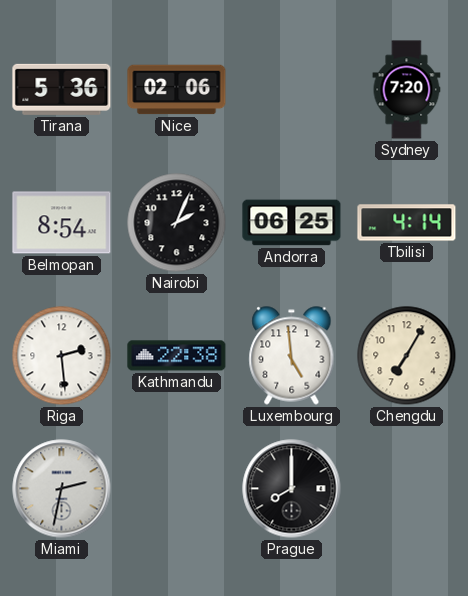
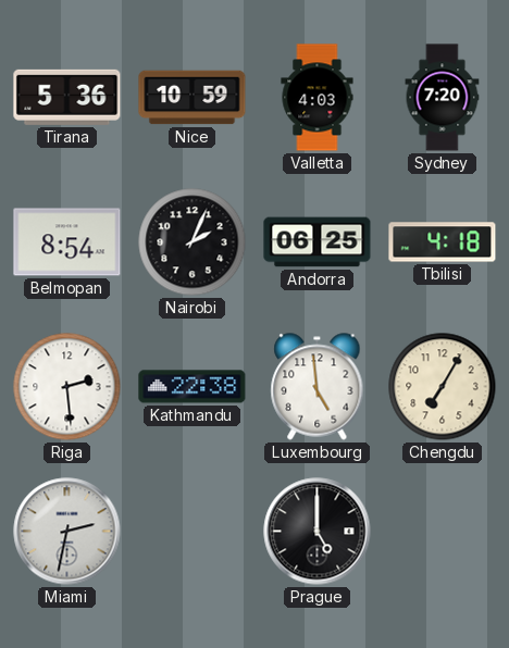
Nice: 02:06 -> 10:59
Valletta: none -> 4:03
Tbilisi: 4:14 -> 4:18
Prague: 8:00 -> 5:00
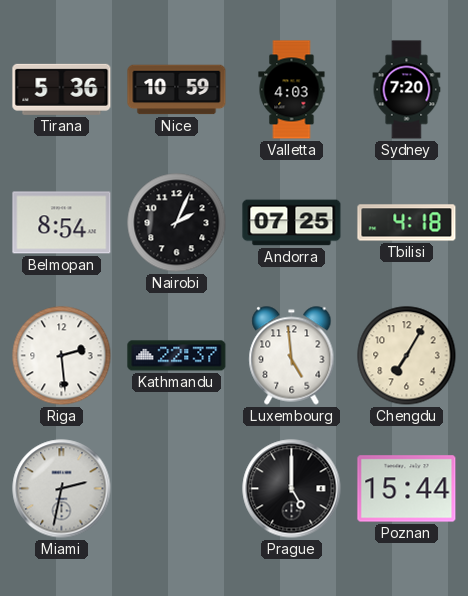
Andorra: 06:25 -> 07:25
Kathmandu: 22:38 -> 22:37
Poznan: none -> 15:44
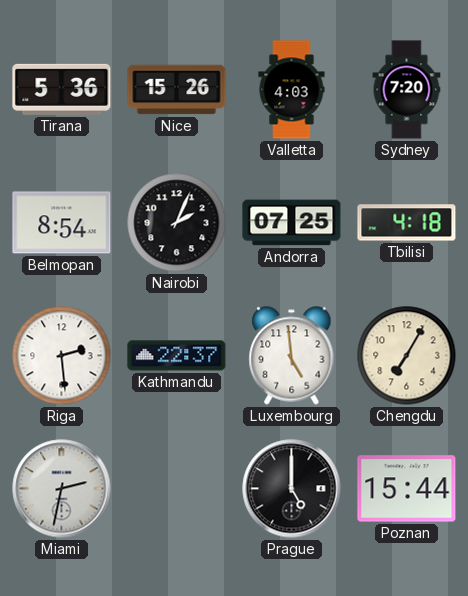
Nice: 10:59 -> 15:26
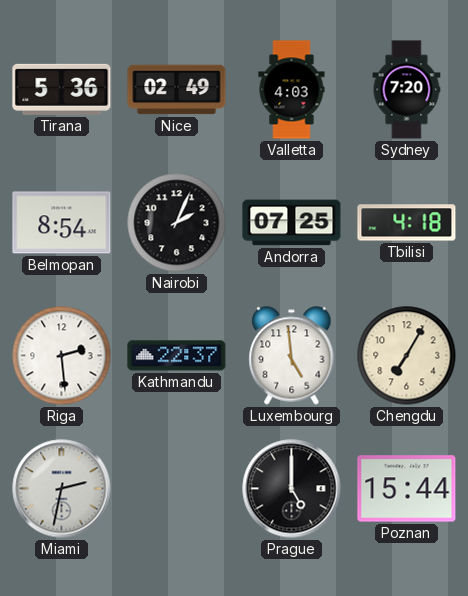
Nice: 15:26 -> 02:49
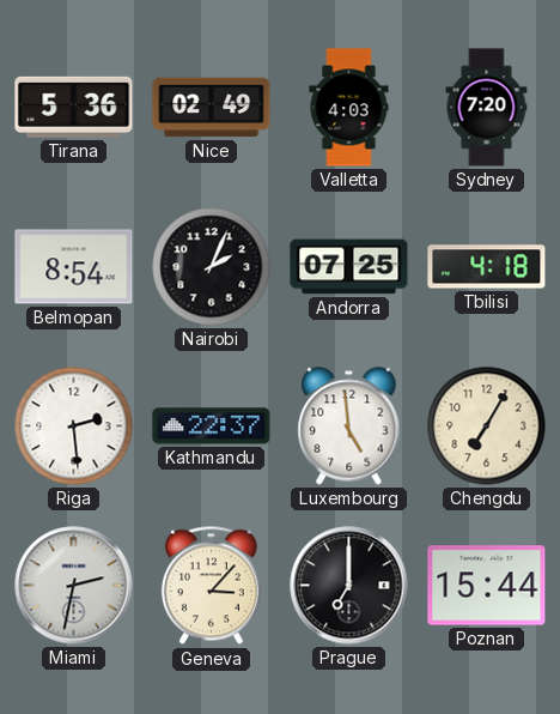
Geneva: none -> 3:07
Prague: 5:00 -> 7:00
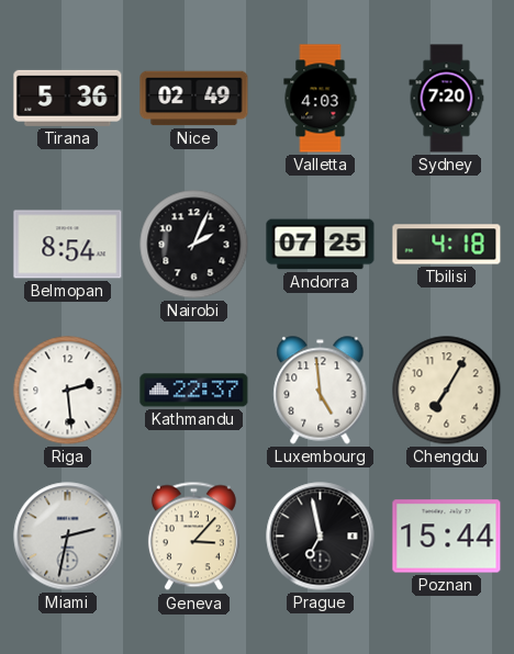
Prague: 7:00 -> 6:58
